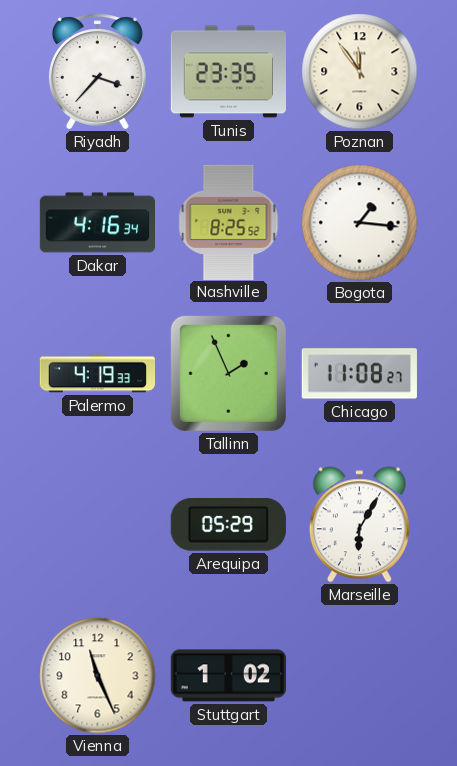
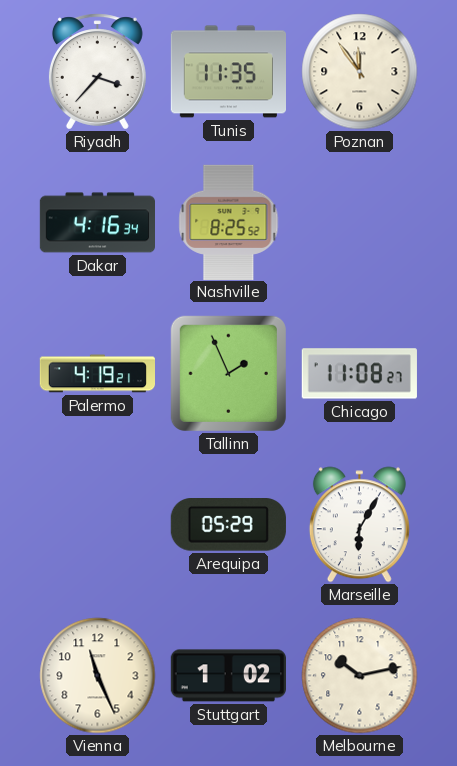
Tunis: 23:35 -> 11:35
Bogota: 1:16 -> none
Palermo: 4:19:33 -> 4:19:21
Melbourne: none -> 10:13
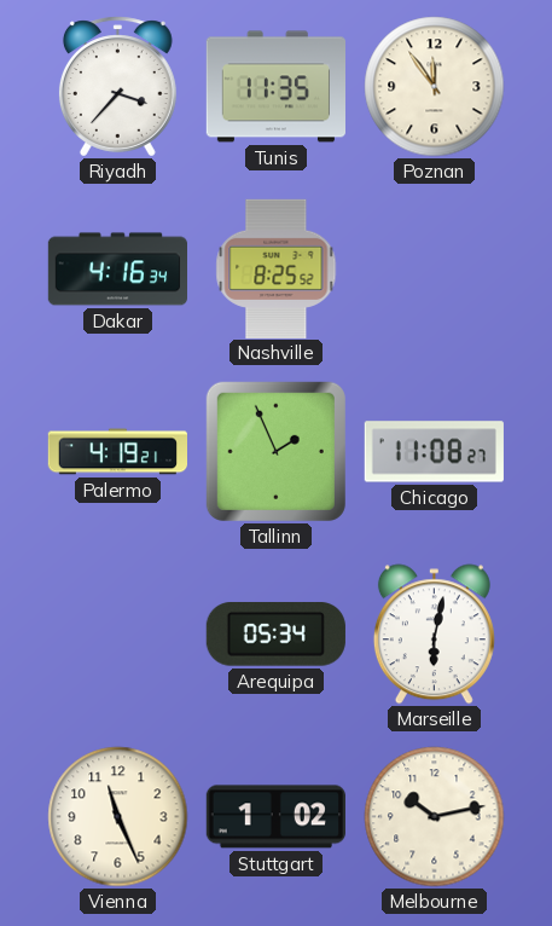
Arequipa: 05:29 -> 05:34
Marseille: 6:05 -> 6:02
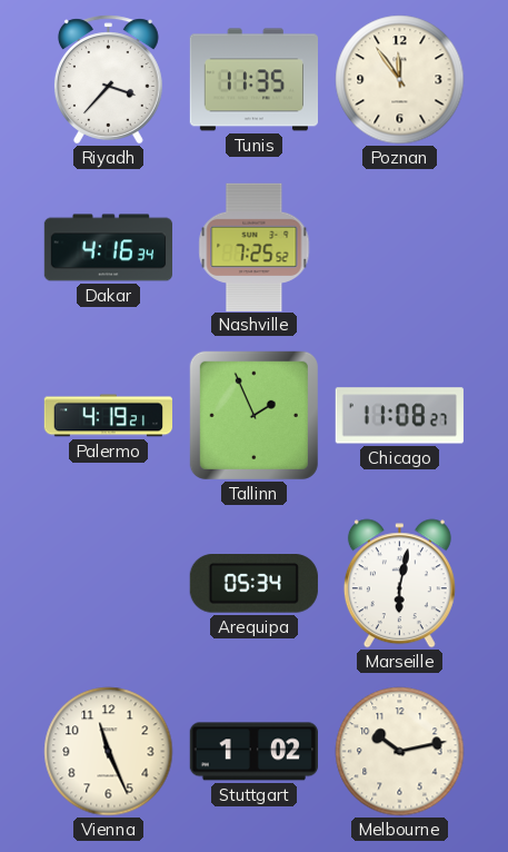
Nashville: 8:25 -> 7:25
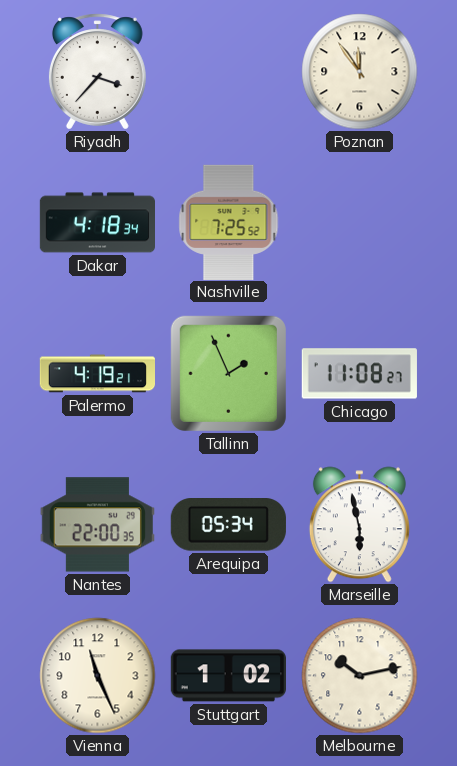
Tunis: 11:35 -> none
Dakar: 4:16 -> 4:18
Nantes: none -> 22:00
Marseille: 6:02 -> 5:58
